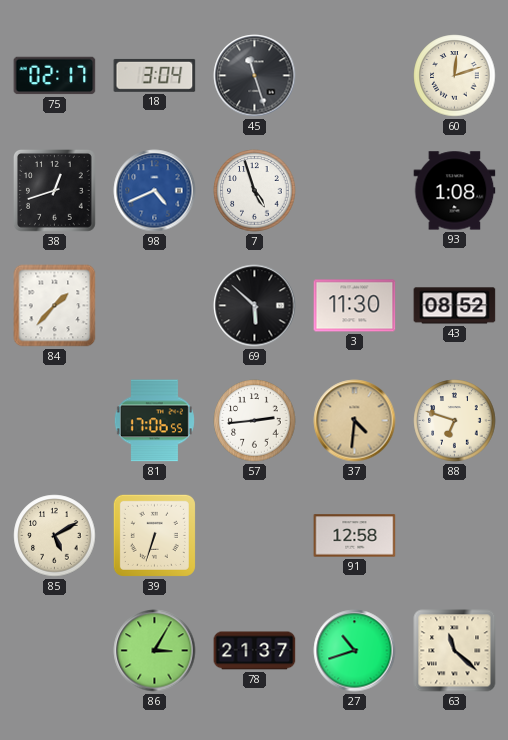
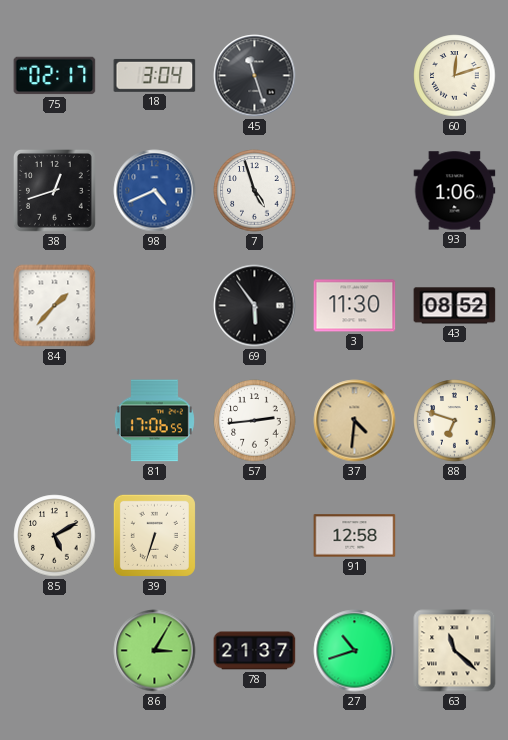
93: 1:08 -> 1:06
69: 5:52 -> 5:54
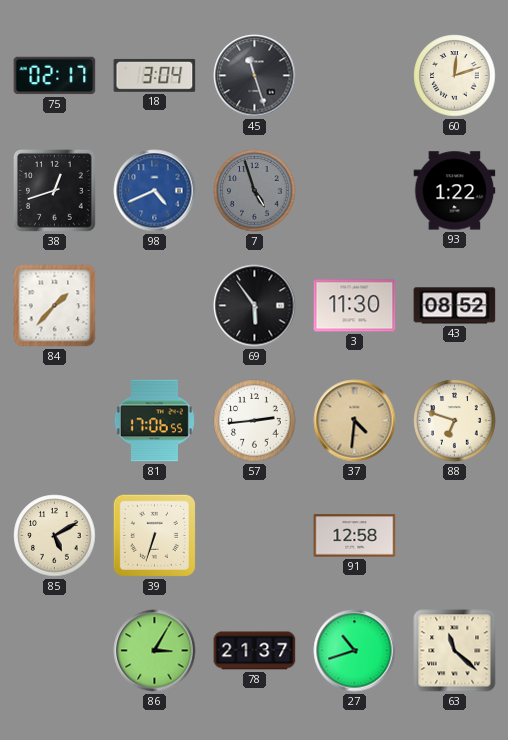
7 dial: white -> grey
93: 1:06 -> 1:22
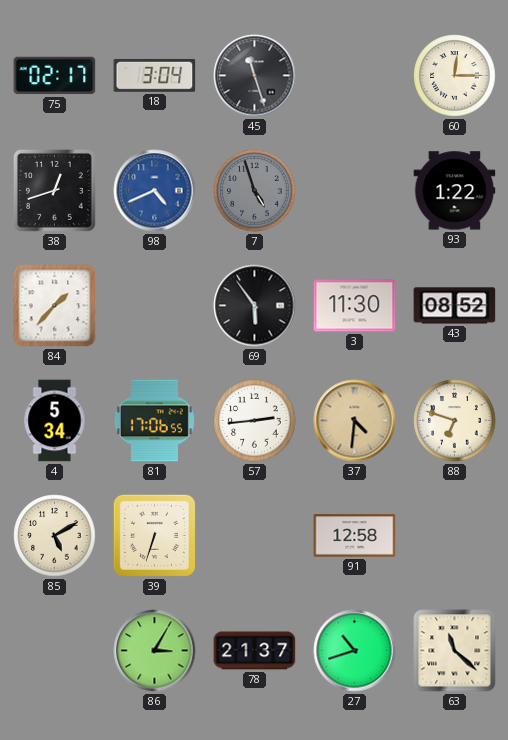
60: 12:12 -> 12:15
4: none -> 5:34
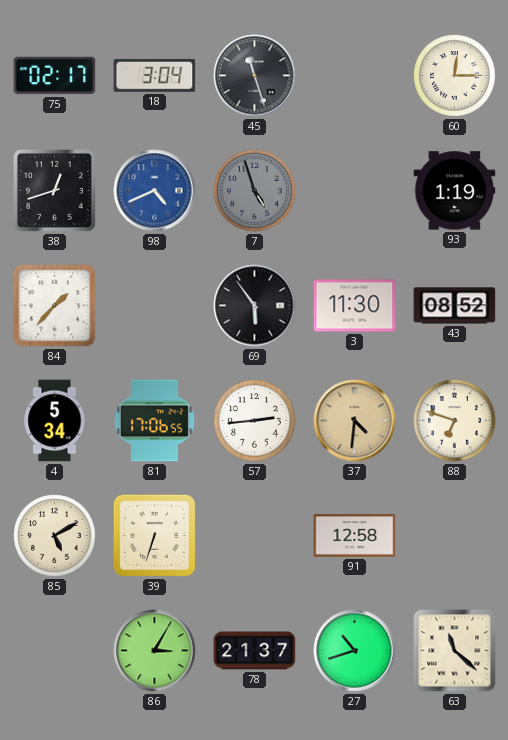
93: 1:22 -> 1:19
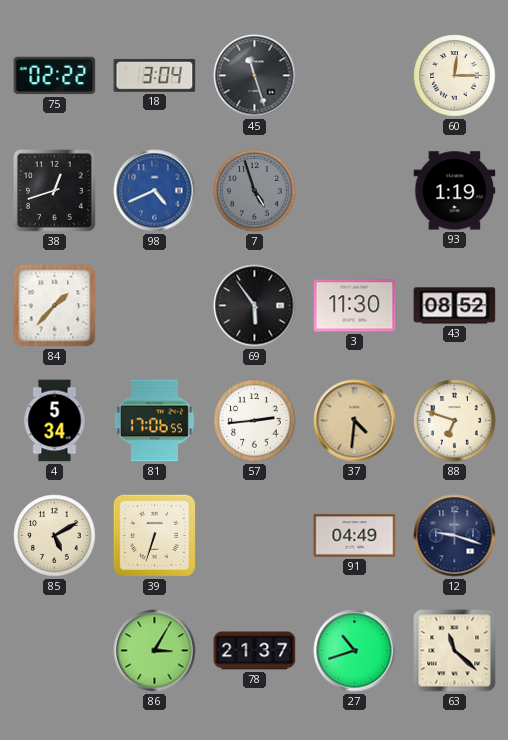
75: 02:17 -> 02:22
91: 12:58 -> 04:49
12: none -> 9:18
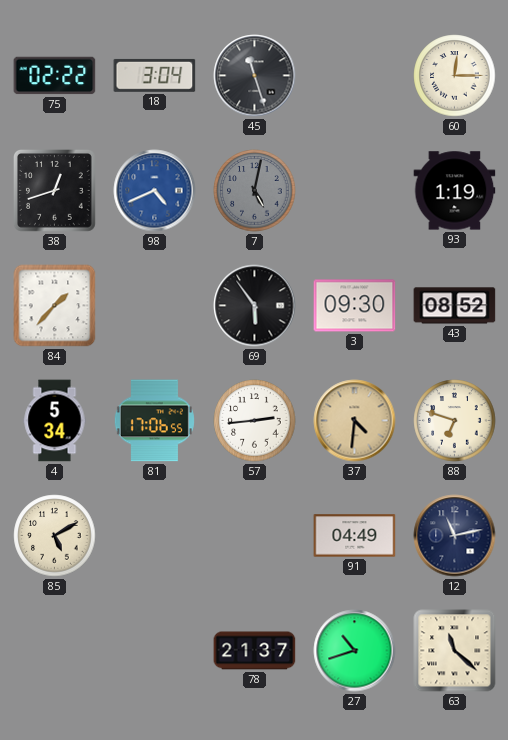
7: 4:57 -> 5:02
3: 11:30 -> 09:30
39: 6:33 -> none
12: 9:18 -> 11:13
86: 3:05 -> none
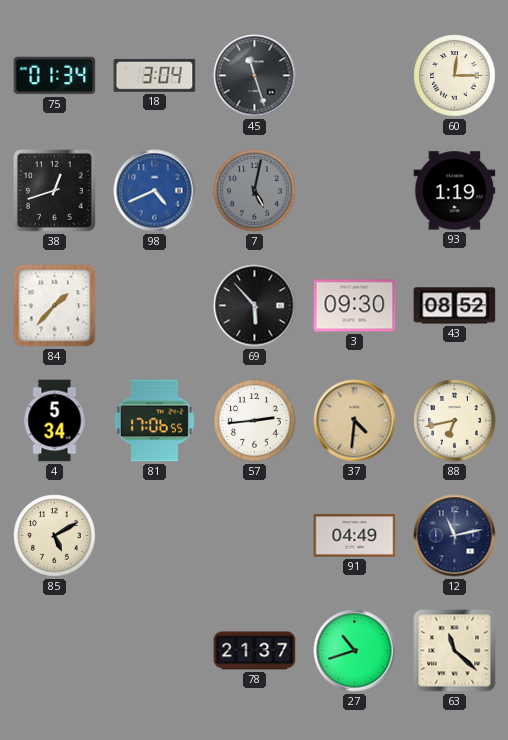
75: 02:22 -> 01:34
69: 5:54 -> 5:53
88: 6:48 -> 6:43
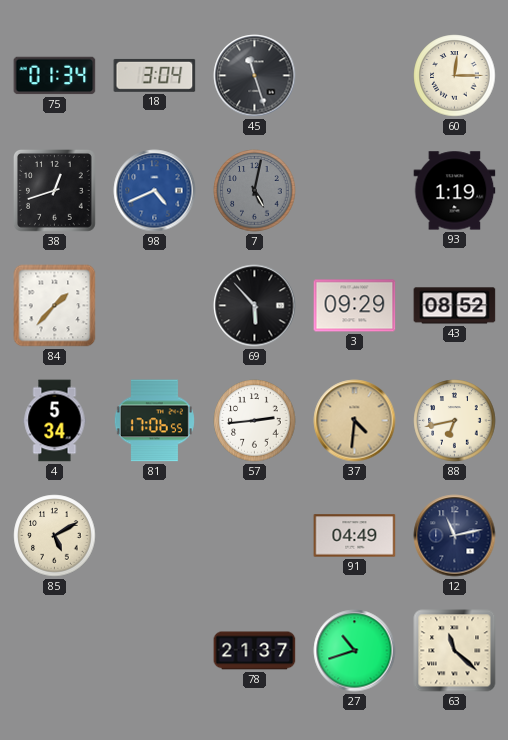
3: 09:30 -> 09:29
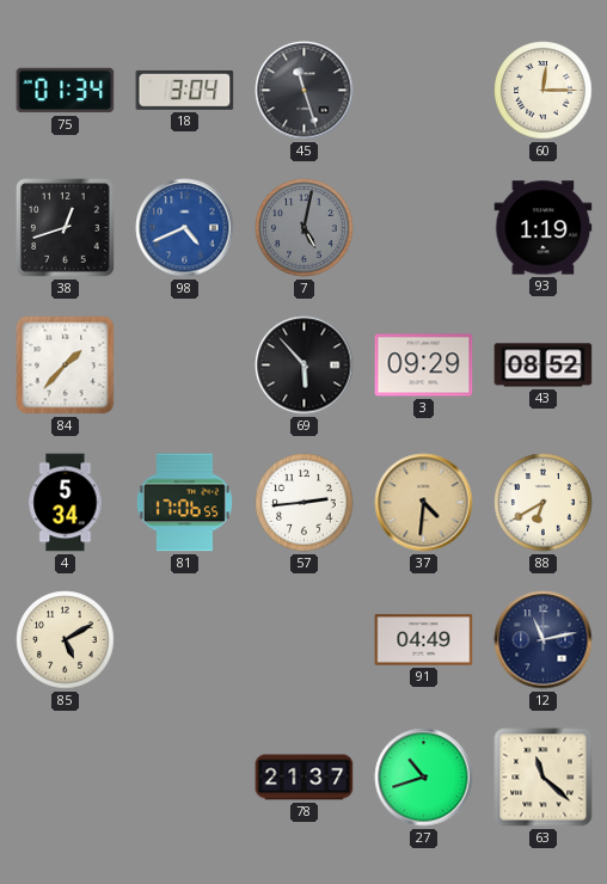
88: 6:43 -> 6:40
